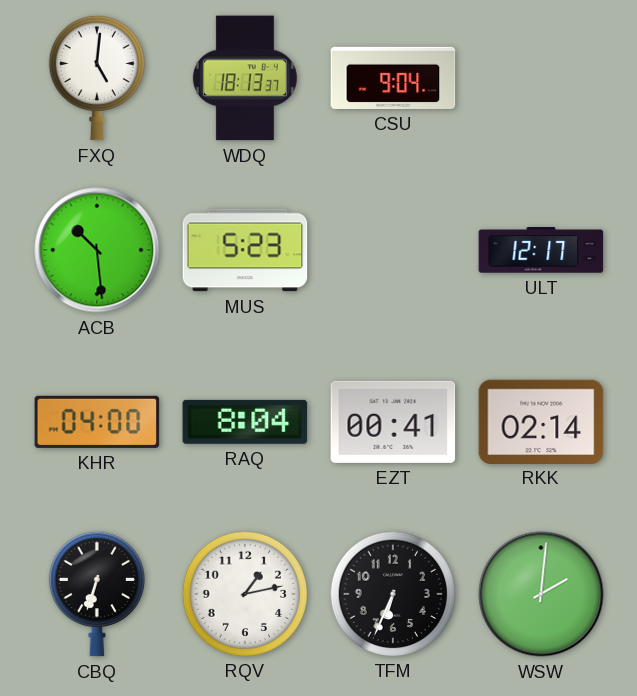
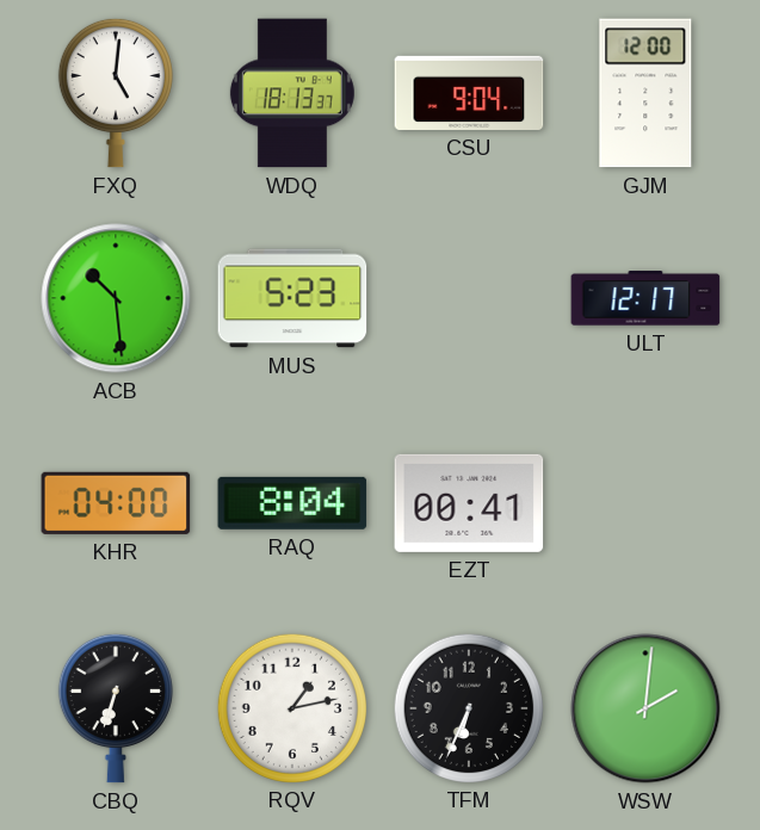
GJM: none -> 12:00
RKK: 02:14 -> none
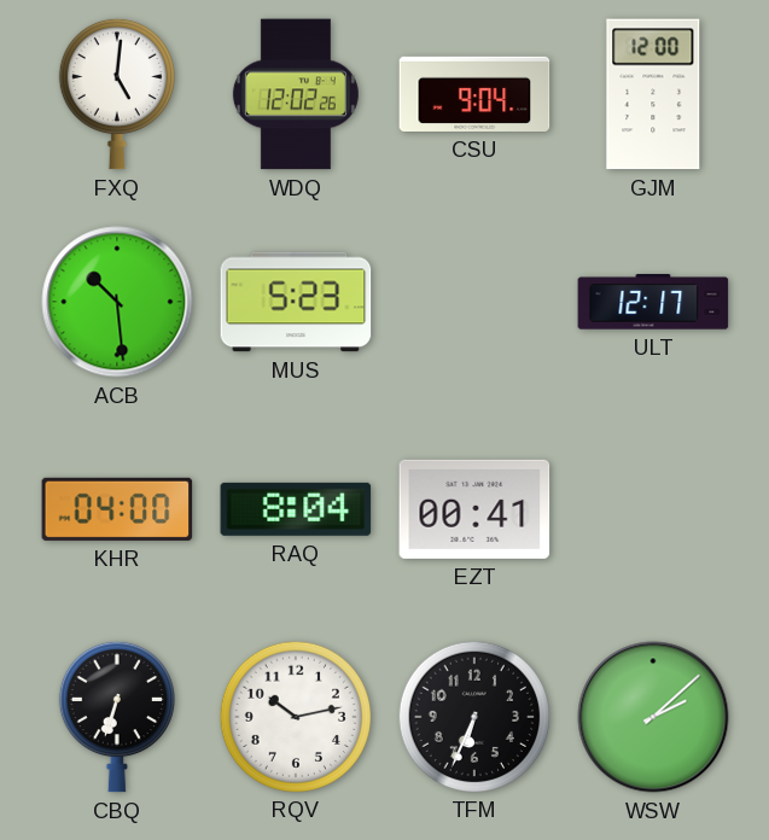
WDQ: 18:13 -> 12:02
RQV: 1:13 -> 10:13
WSW: 2:01 -> 2:08
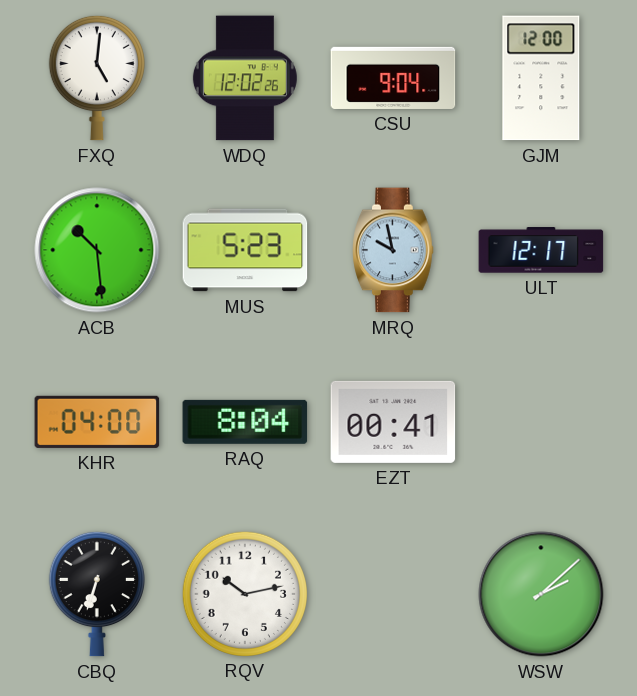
MRQ: none -> 9:58
TFM: 6:34 -> none
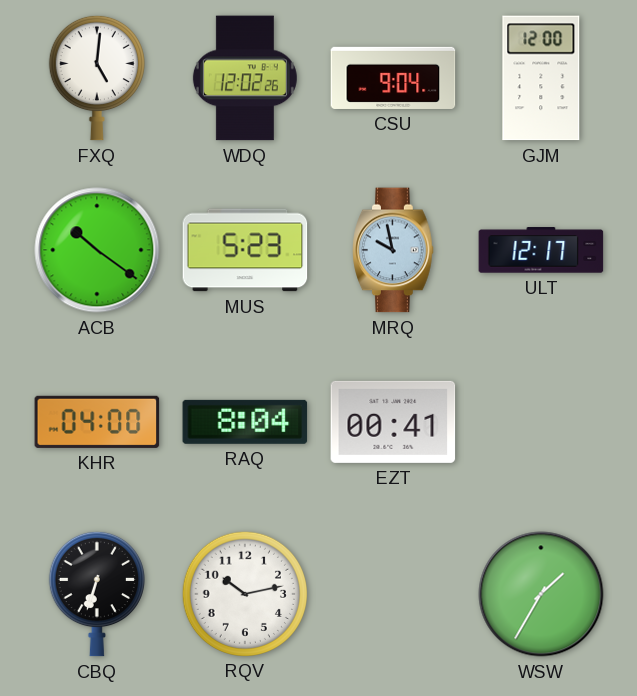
ACB: 10:29 -> 10:21
WSW: 2:08 -> 1:35
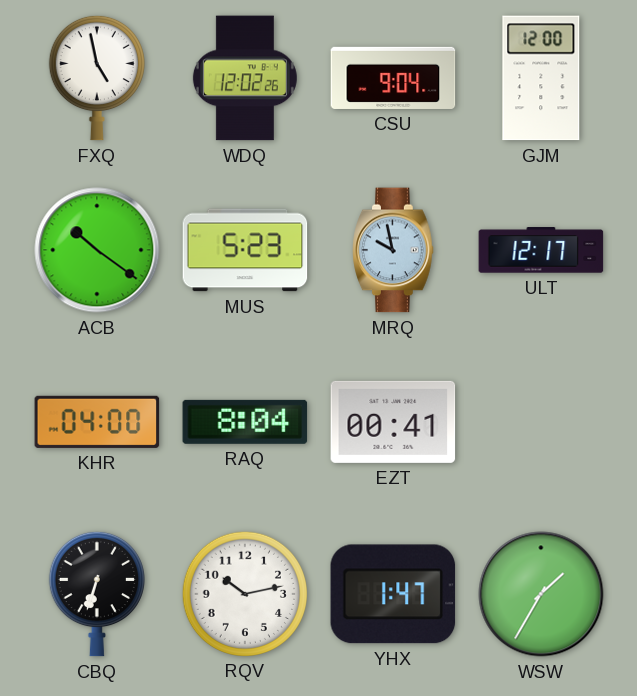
FXQ: 5:01 -> 4:58
YHX: none -> 1:47
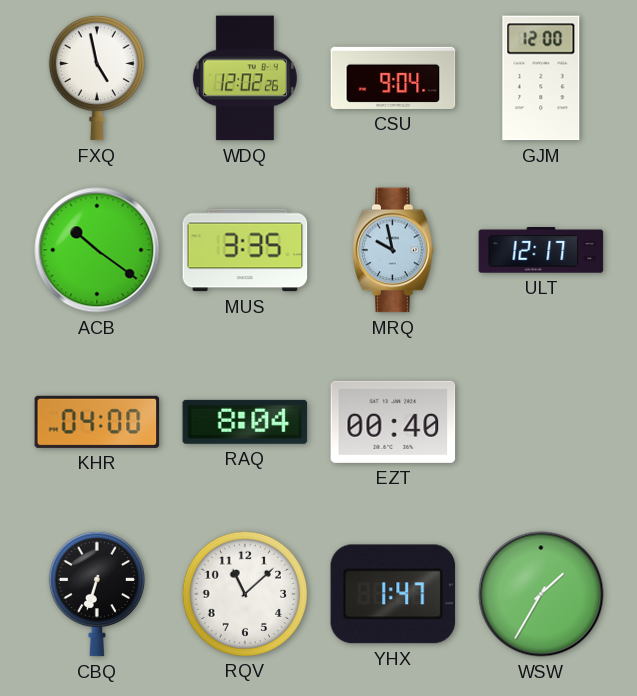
MUS: 5:23 -> 3:35
EZT: 00:41 -> 00:40
RQV: 10:13 -> 11:08
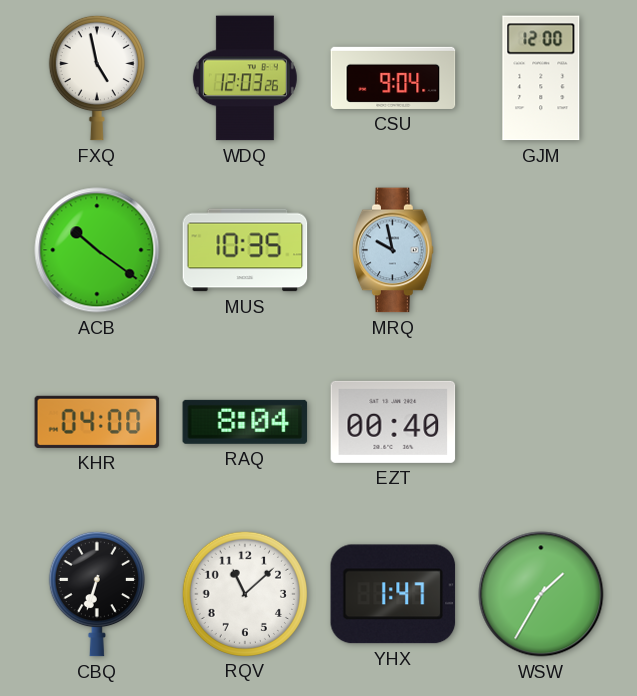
WDQ: 12:02 -> 12:03
MUS: 3:35 -> 10:35
ULT: 12:17 -> none
